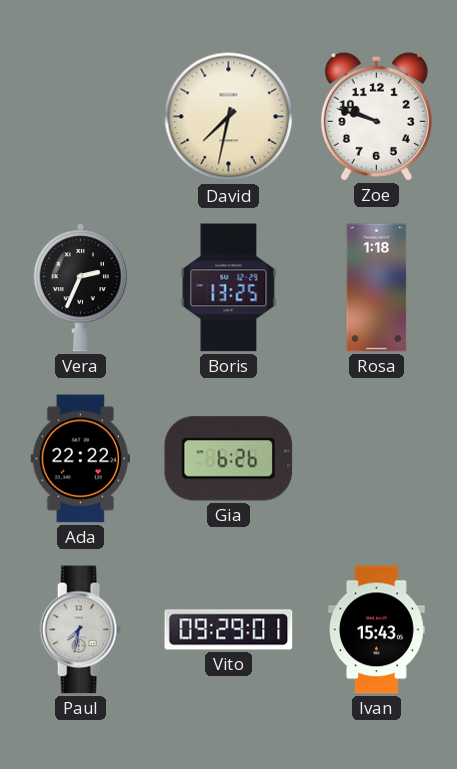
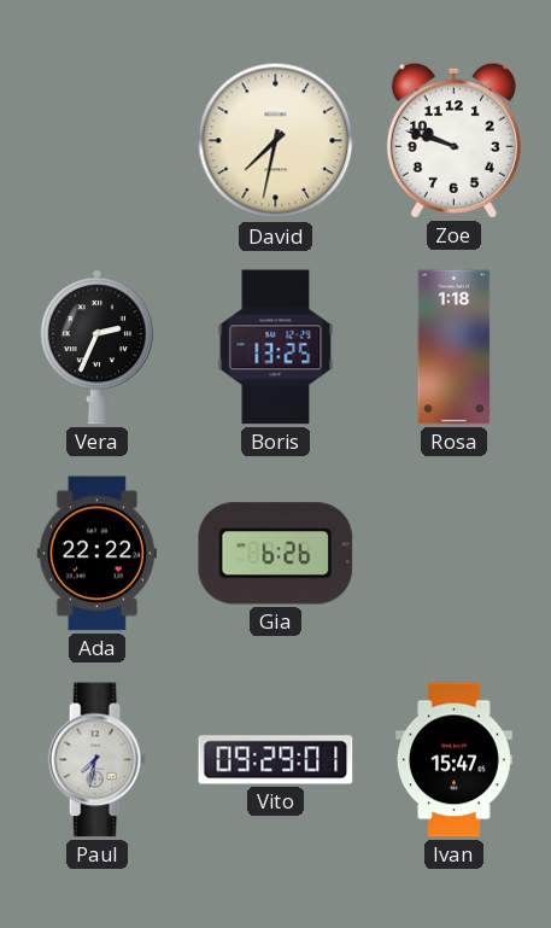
Ivan: 15:43 -> 15:47
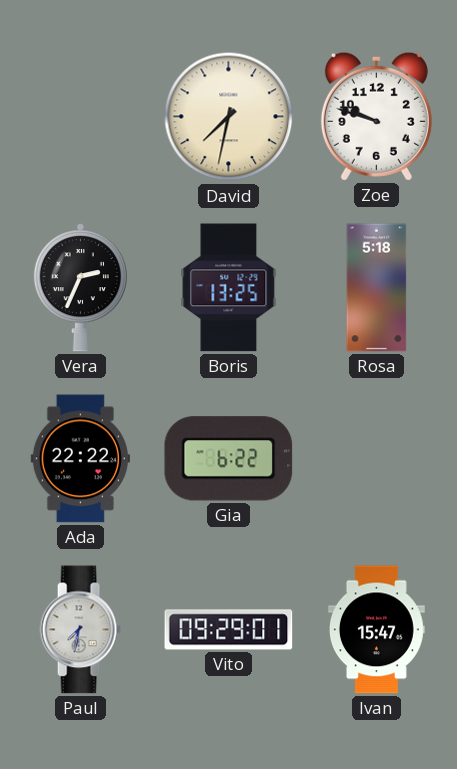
Rosa: 1:18 -> 5:18
Gia: 6:26 -> 6:22
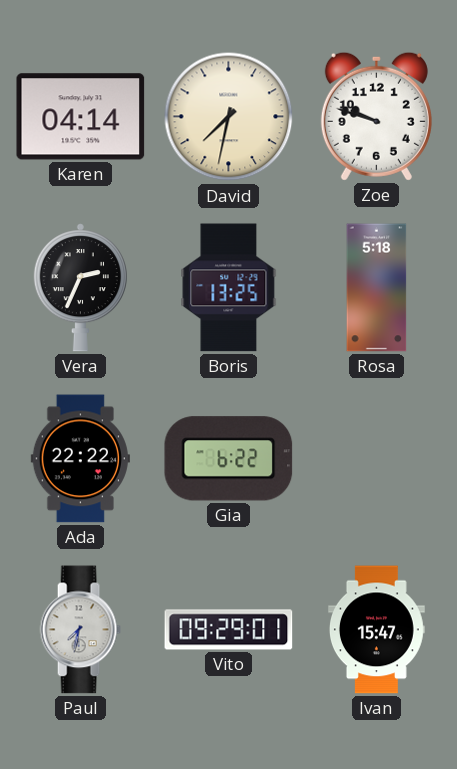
Karen: none -> 04:14
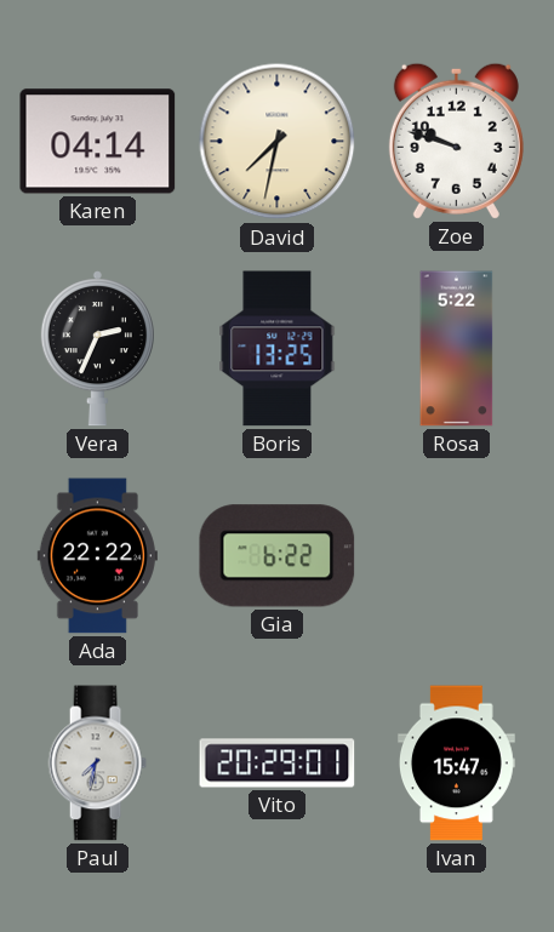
Rosa: 5:18 -> 5:22
Vito: 09:29 -> 20:29
